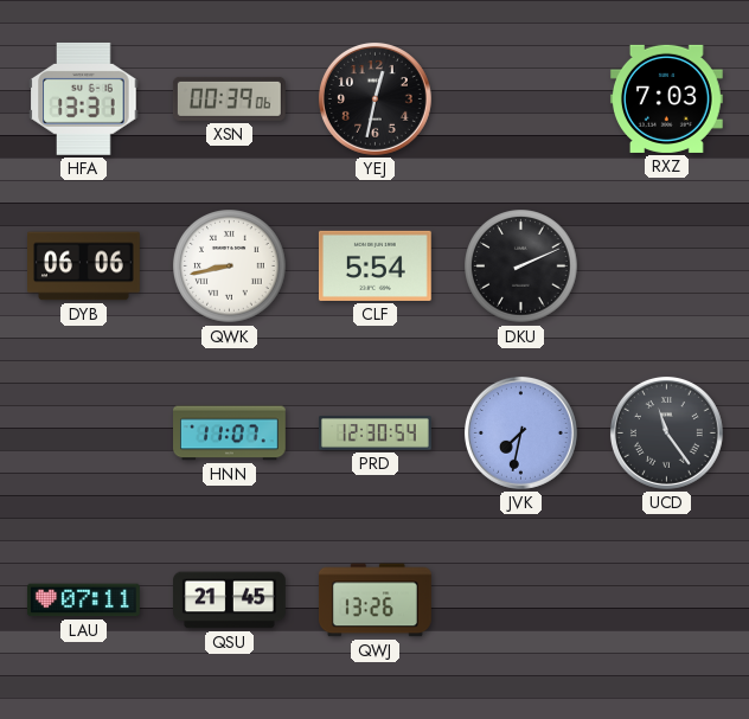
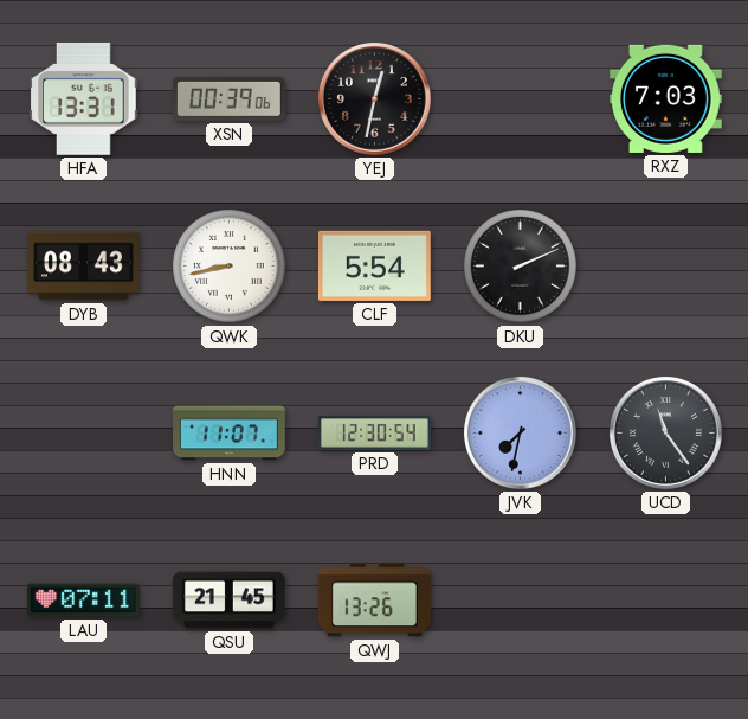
DYB: 06:06 -> 08:43
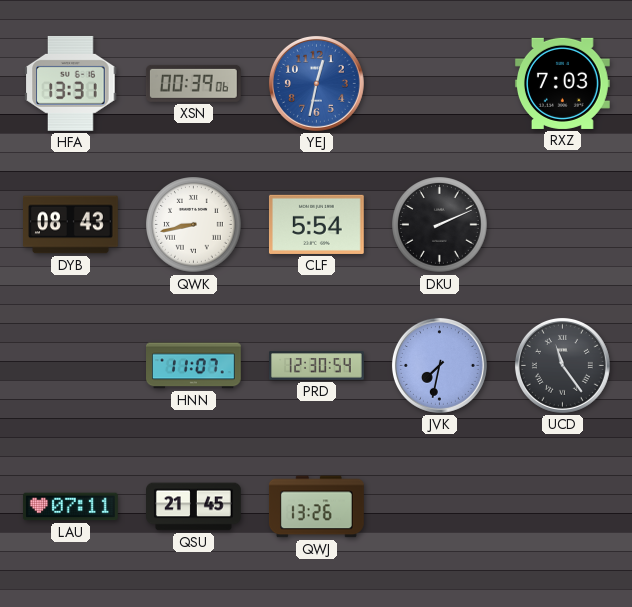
YEJ dial: black -> blue
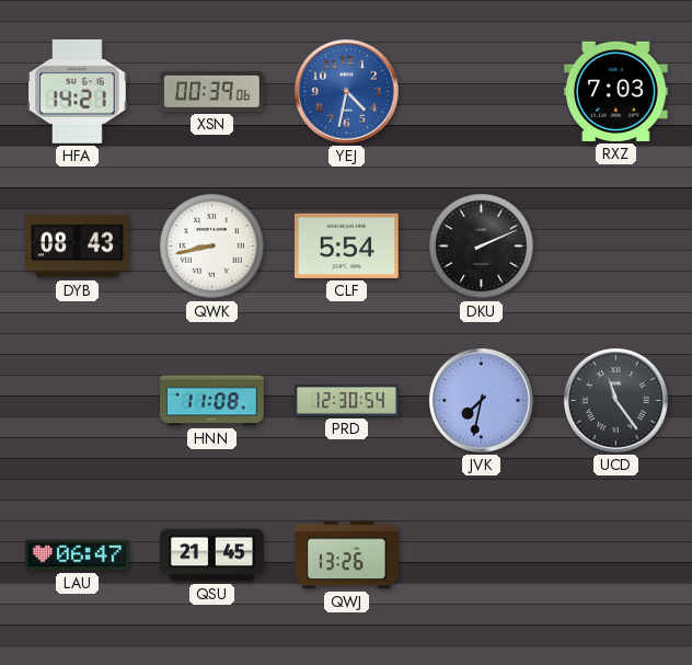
HFA: 13:31 -> 14:21
YEJ: 12:32 -> 4:32
HNN: 11:07 -> 11:08
LAU: 07:11 -> 06:47
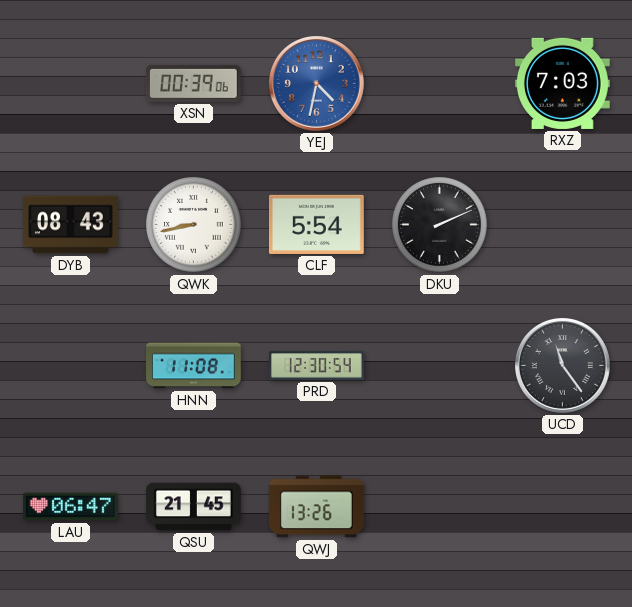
HFA: 14:21 -> none
JVK: 7:32 -> none
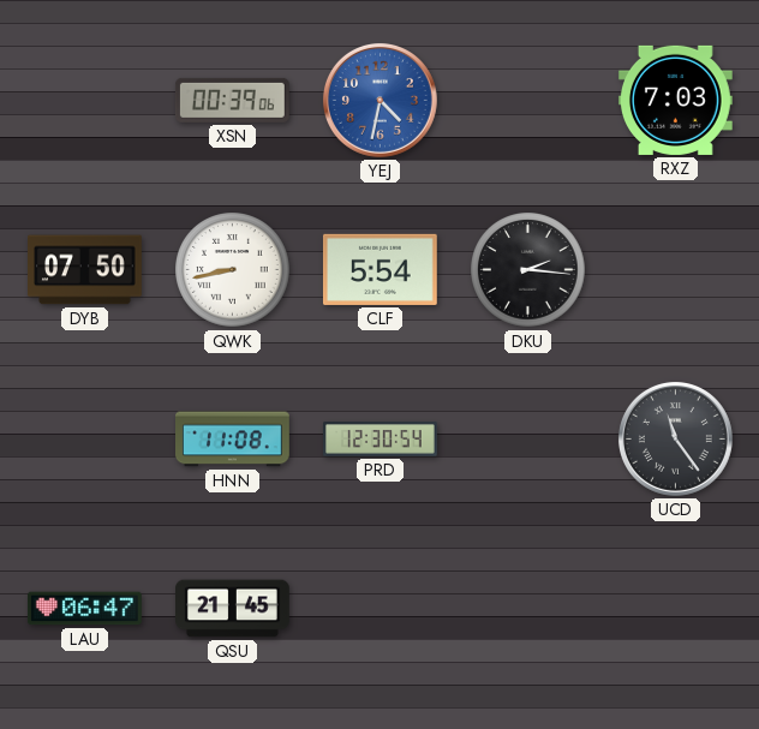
DYB: 08:43 -> 07:50
DKU: 2:11 -> 2:16
QWJ: 13:26 -> none
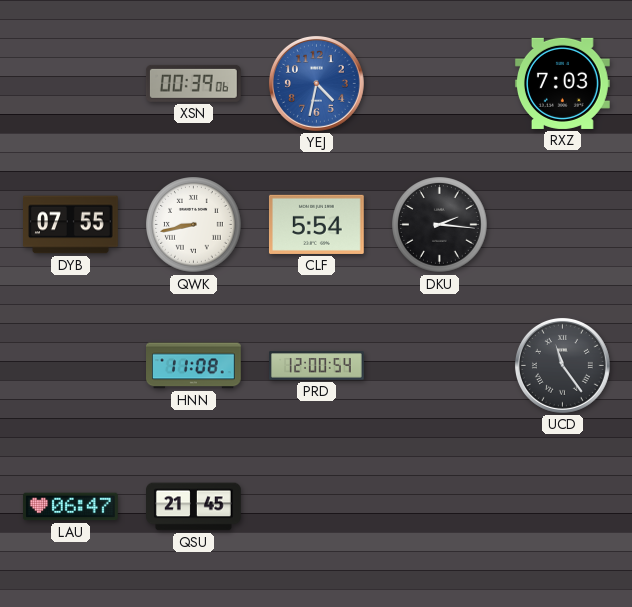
DYB: 07:50 -> 07:55
PRD: 12:30 -> 12:00
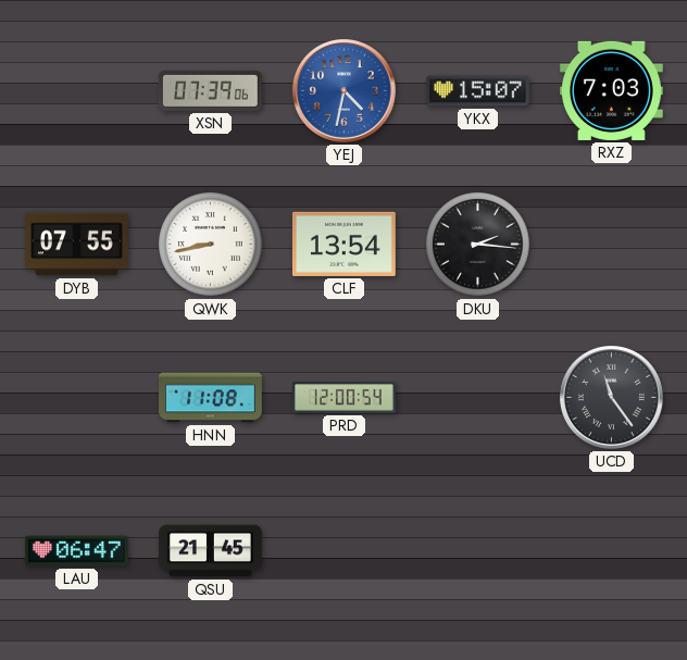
XSN: 00:39 -> 07:39
YKX: none -> 15:07
CLF: 5:54 -> 13:54
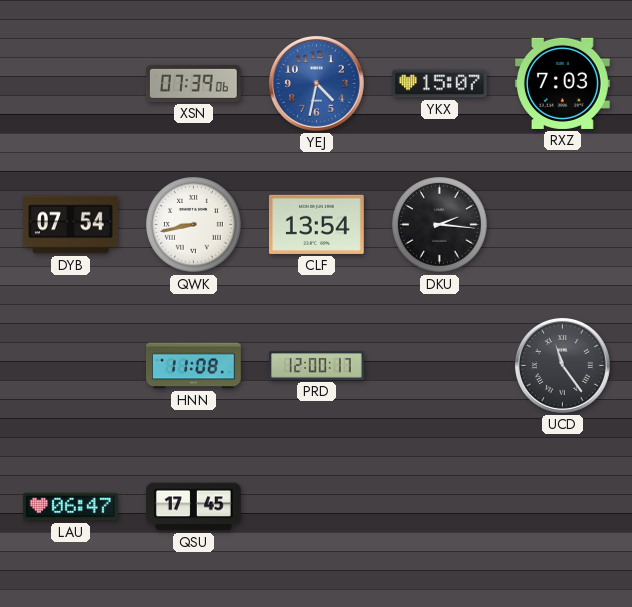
DYB: 07:55 -> 07:54
PRD: 12:00:54 -> 12:00:17
QSU: 21:45 -> 17:45
